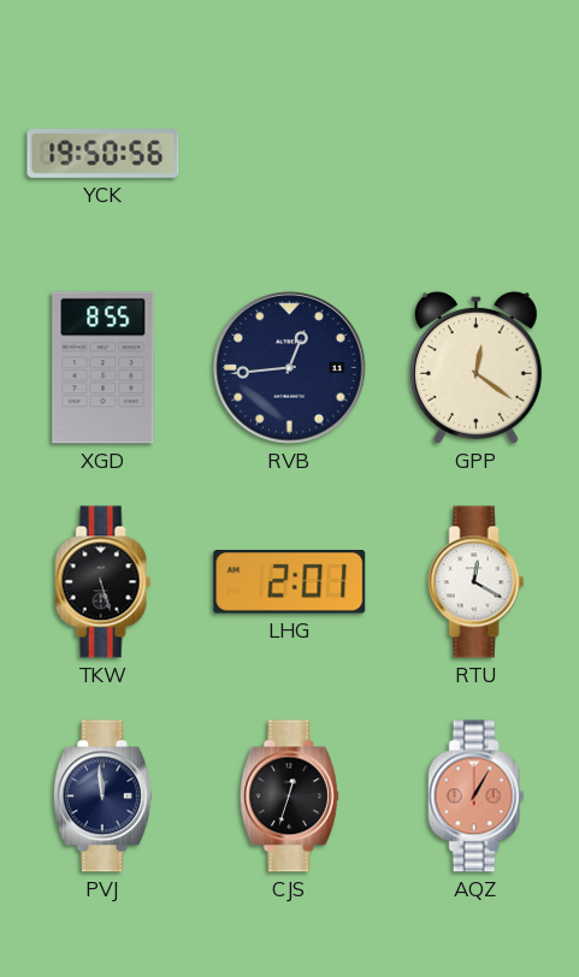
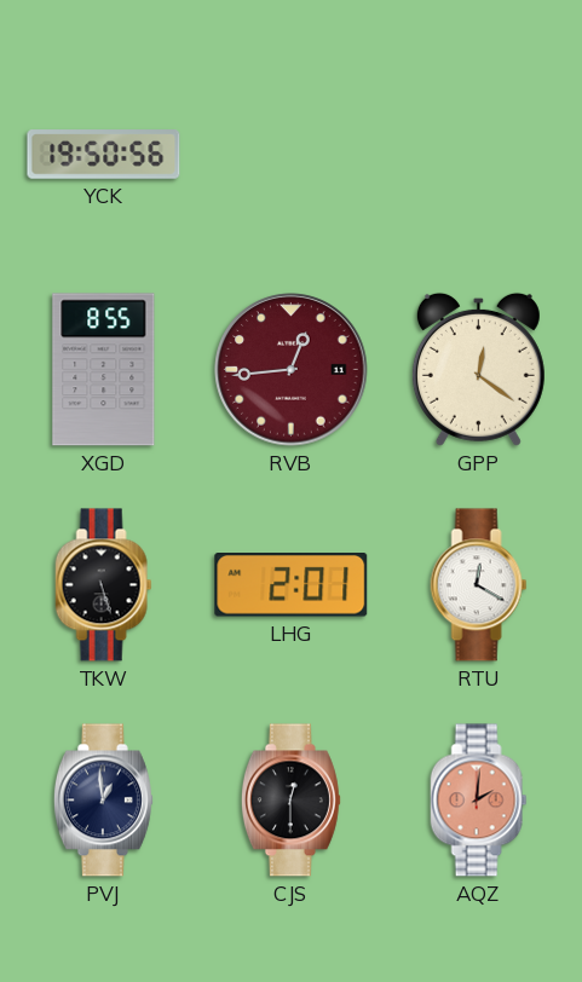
RVB dial: navy -> burgundy
PVJ: 11:59 -> 12:59
CJS: 12:33 -> 12:30
AQZ: 1:05 -> 2:01
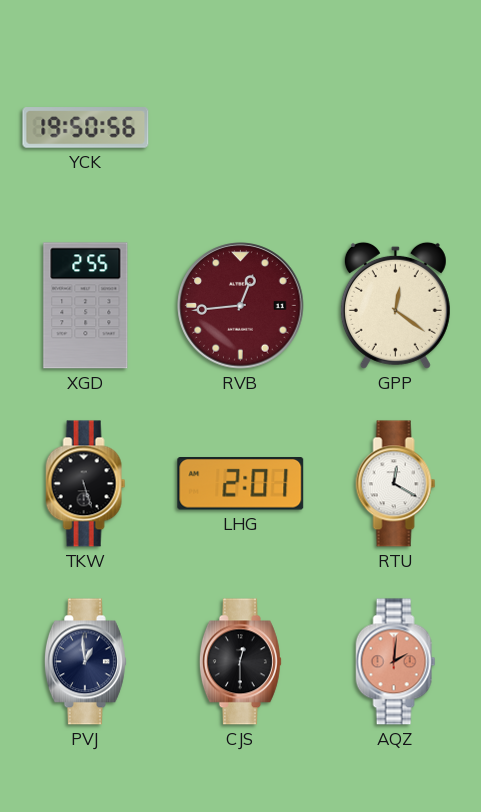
XGD: 8:55 -> 2:55
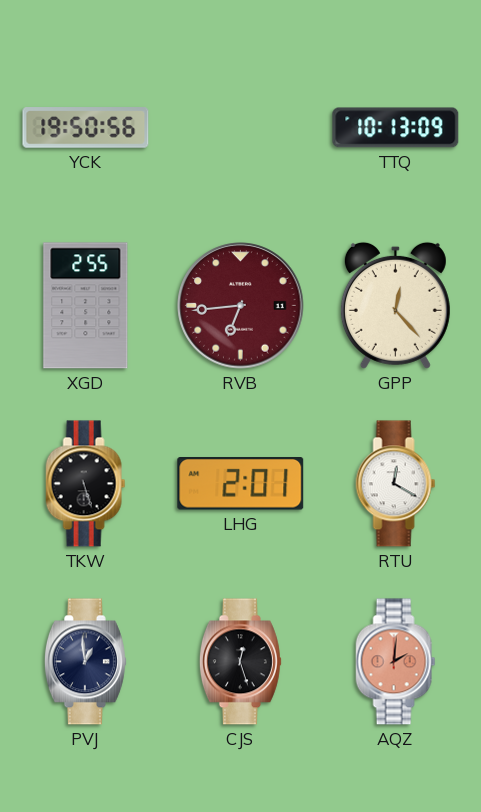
TTQ: none -> 10:13
RVB: 12:44 -> 6:44
GPP: 12:21 -> 12:23
CJS: 12:30 -> 12:27
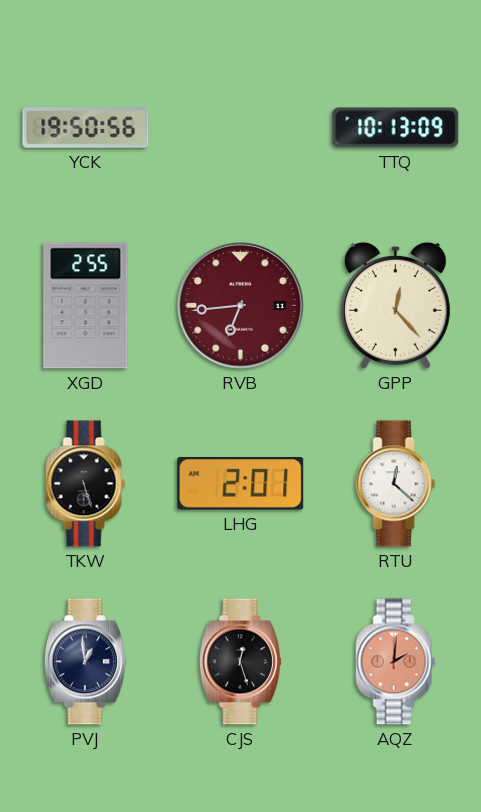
RTU: 12:20 -> 12:22
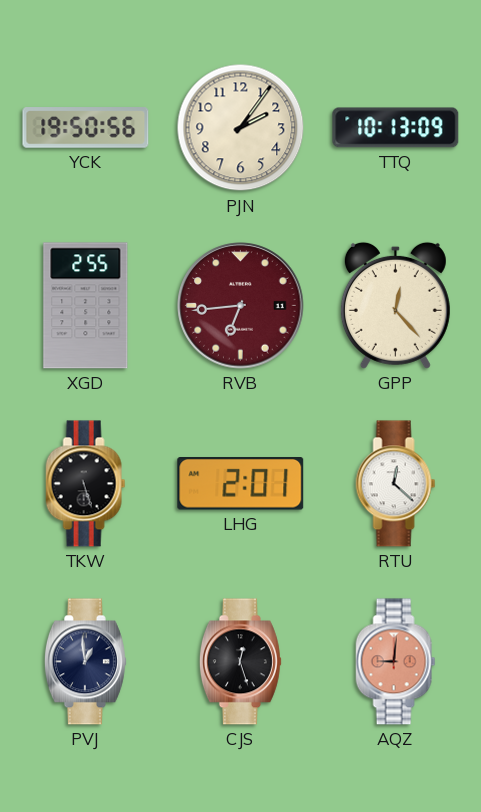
PJN: none -> 2:06
AQZ: 2:01 -> 9:01
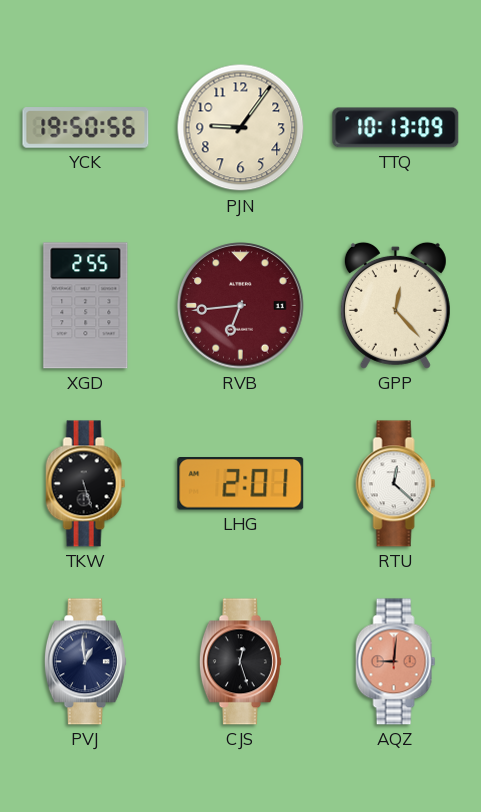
PJN: 2:06 -> 9:06
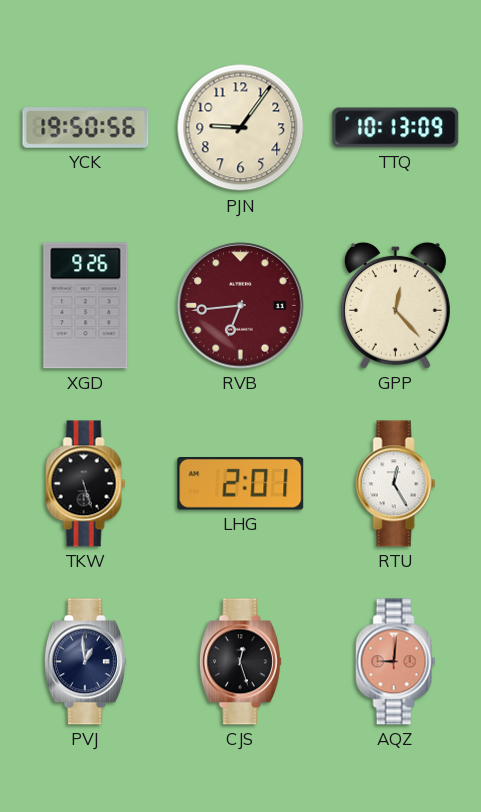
XGD: 2:55 -> 9:26
RTU: 12:22 -> 12:25
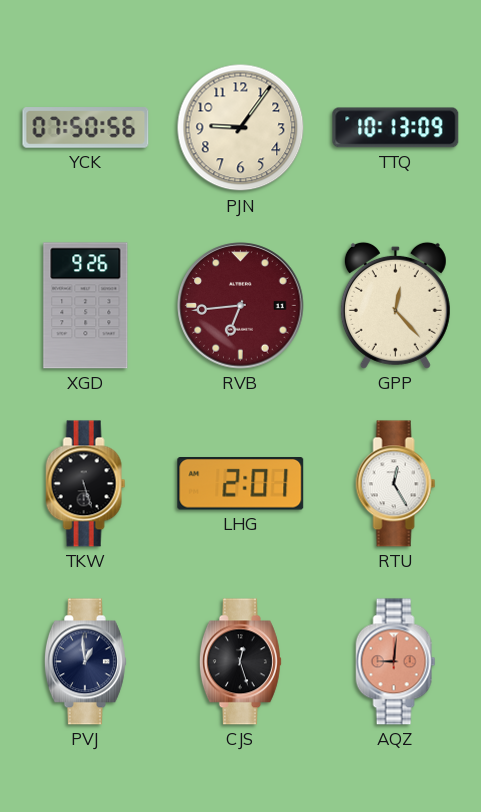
YCK: 19:50 -> 07:50
